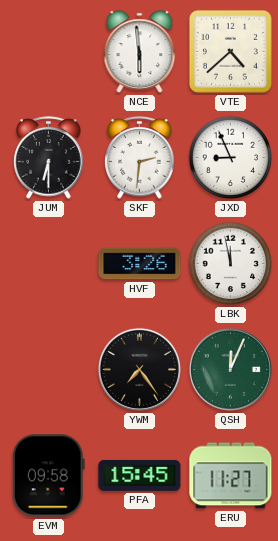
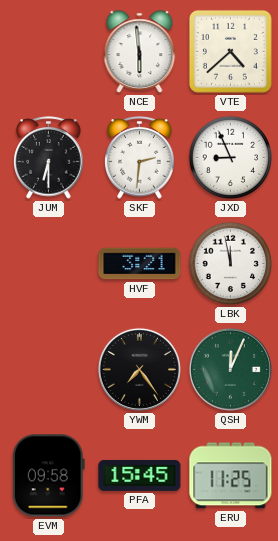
HVF: 3:26 -> 3:21
ERU: 11:27 -> 11:25
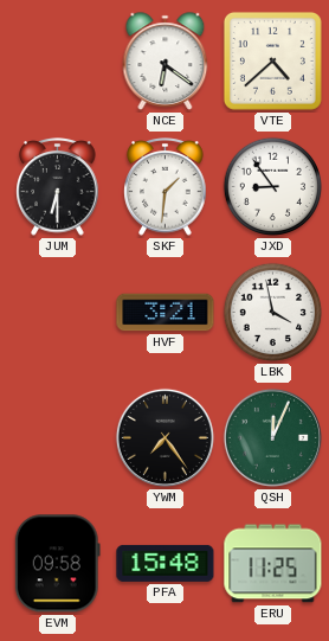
NCE: 5:59 -> 6:21
SKF: 2:31 -> 1:31
JXD: 8:56 -> 8:54
LBK: 11:58 -> 3:58
PFA: 15:45 -> 15:48
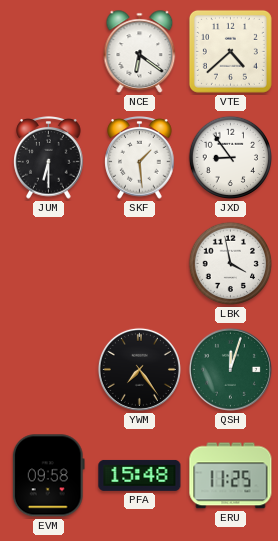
SKF: 1:31 -> 1:29
HVF: 3:21 -> none
QSH: 12:04 -> 12:03
